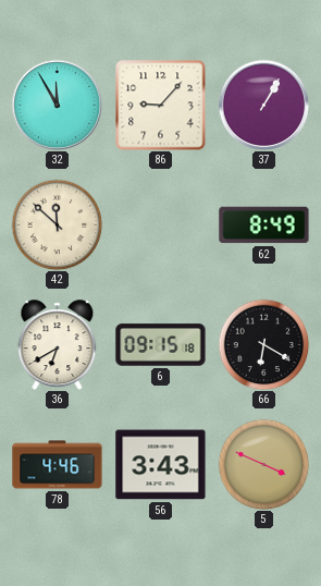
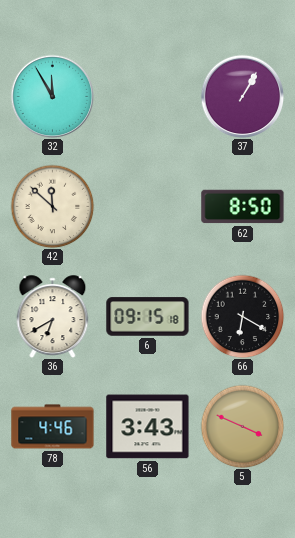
86: 9:07 -> none
62: 8:49 -> 8:50
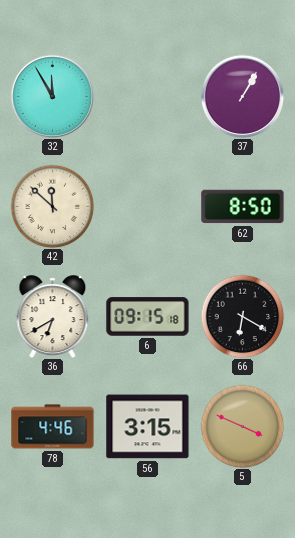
56: 3:43 -> 3:15
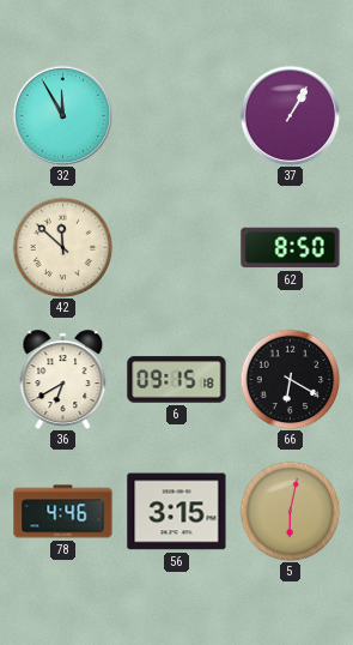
5: 3:49 -> 6:02
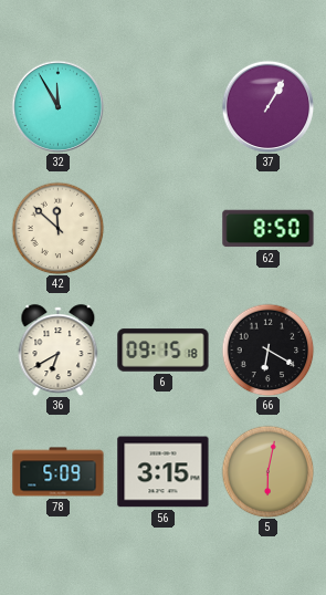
78: 4:46 -> 5:09
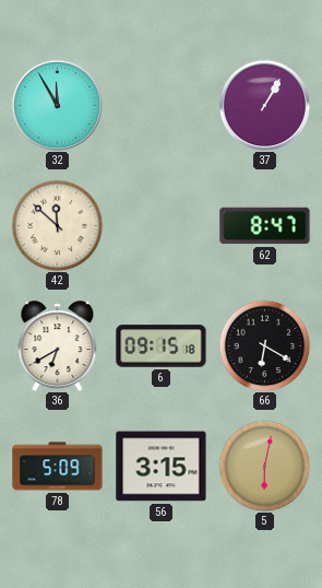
62: 8:50 -> 8:47
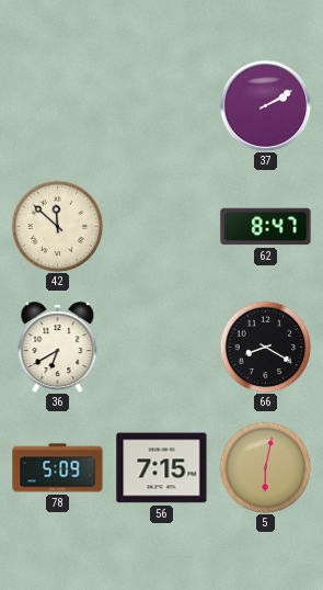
32: 11:55 -> none
37: 1:05 -> 2:10
6: 09:15 -> none
66: 6:20 -> 8:20
56: 3:15 -> 7:15
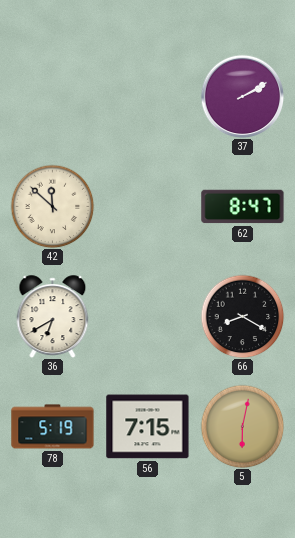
78: 5:09 -> 5:19
